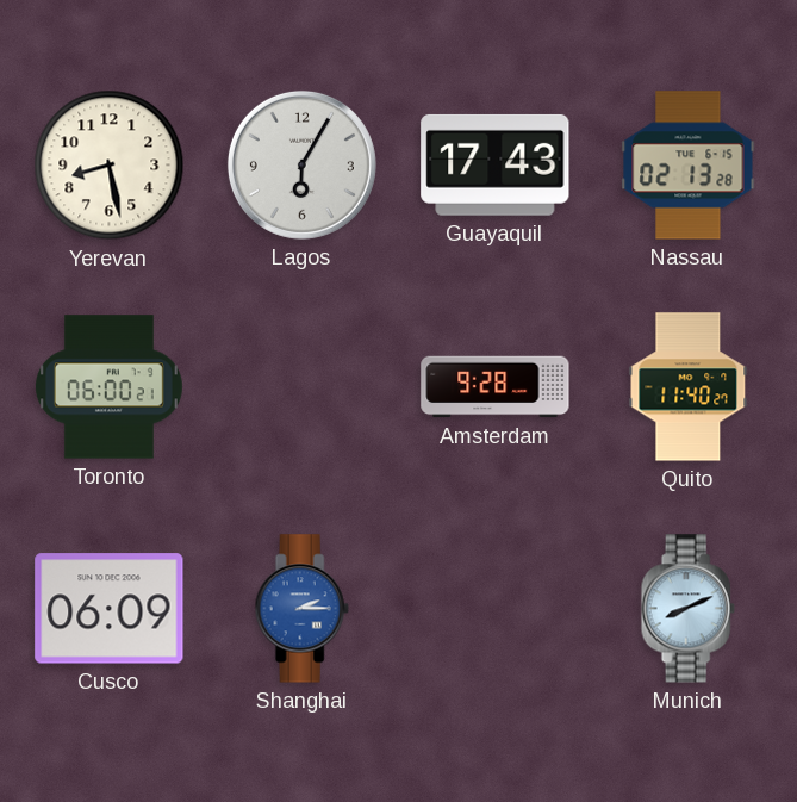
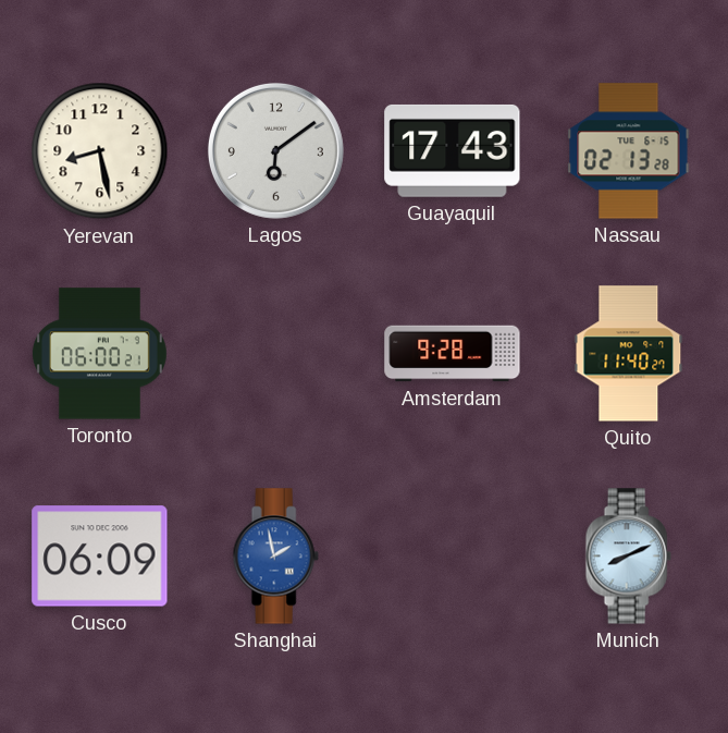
Lagos: 6:05 -> 6:09
Shanghai: 2:15 -> 1:58
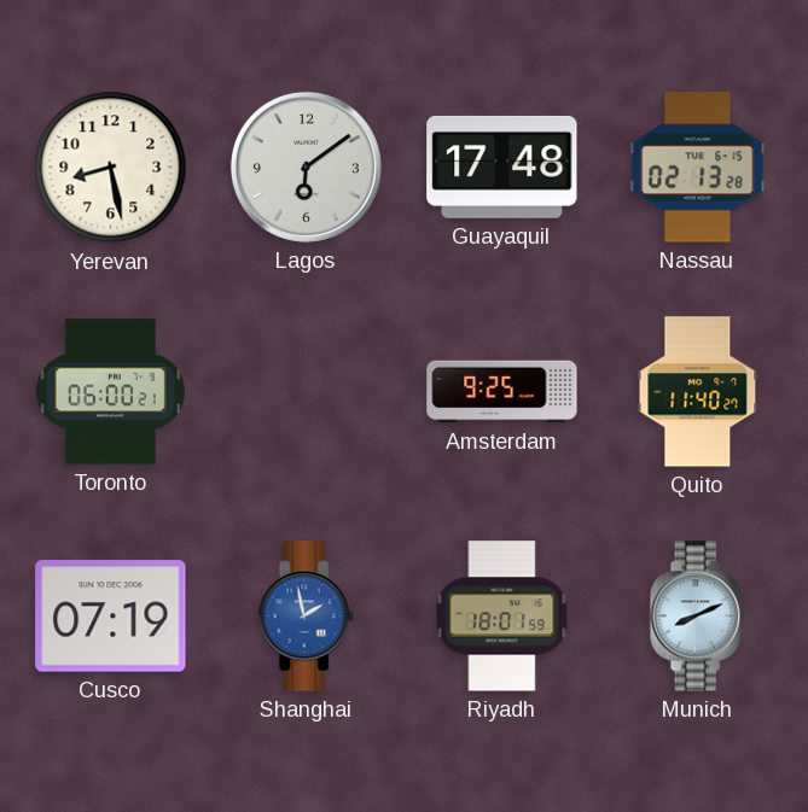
Guayaquil: 17:43 -> 17:48
Amsterdam: 9:28 -> 9:25
Cusco: 06:09 -> 07:19
Riyadh: none -> 18:01
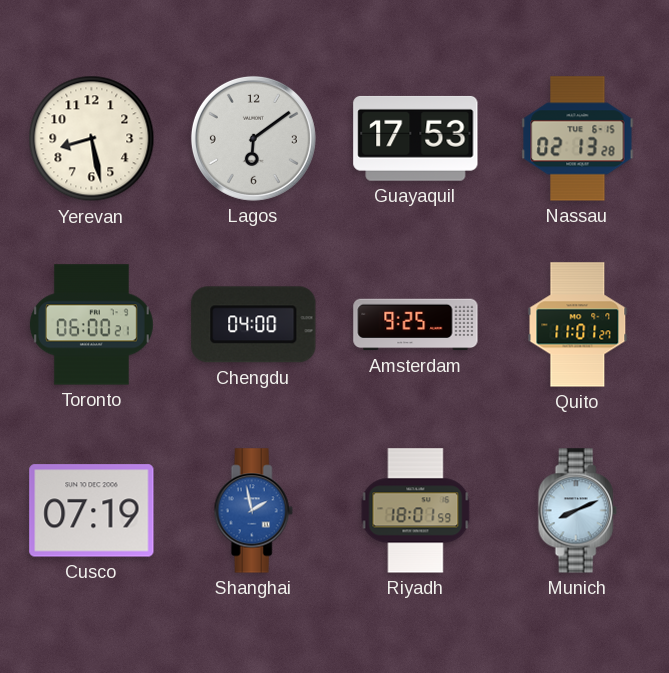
Guayaquil: 17:48 -> 17:53
Chengdu: none -> 04:00
Quito: 11:40 -> 11:01
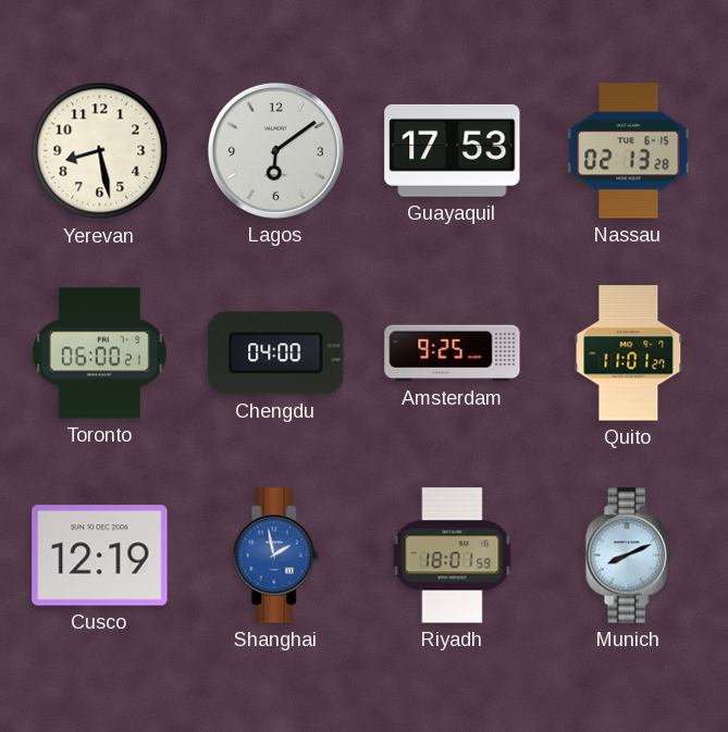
Cusco: 07:19 -> 12:19
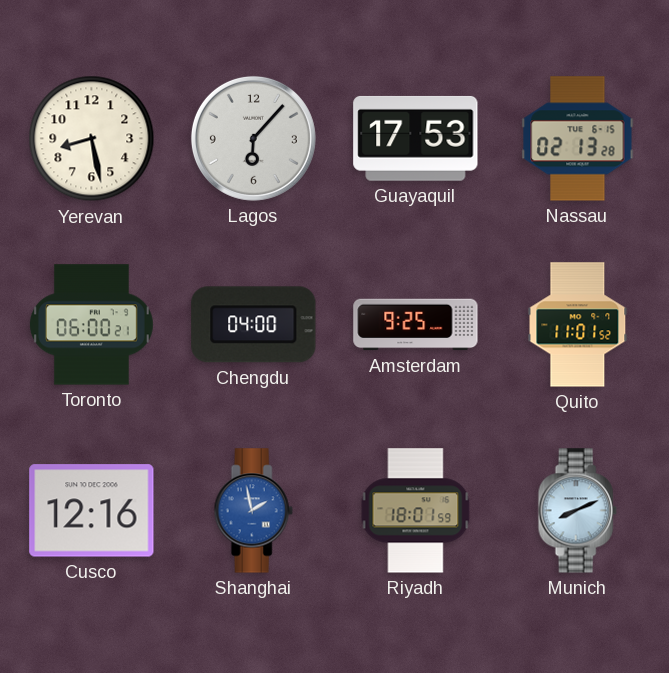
Lagos: 6:09 -> 6:07
Quito: 11:01:27 -> 11:01:52
Cusco: 12:19 -> 12:16
